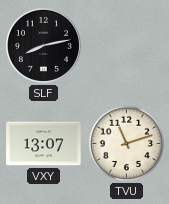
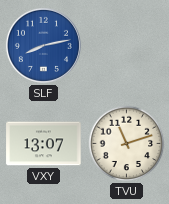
SLF dial: black -> blue
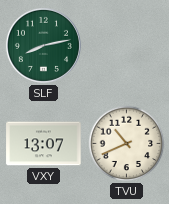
SLF dial: blue -> green
TVU: 11:12 -> 10:41
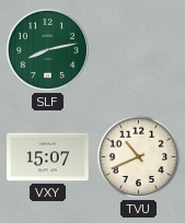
VXY: 13:07 -> 15:07
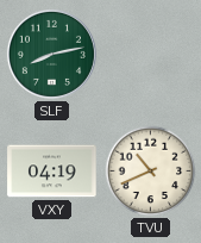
VXY: 15:07 -> 04:19
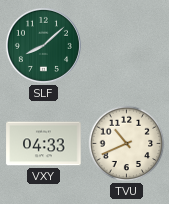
SLF: 8:13 -> 8:08
VXY: 04:19 -> 04:33
